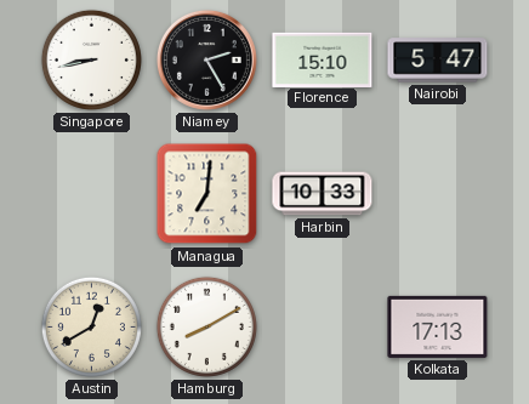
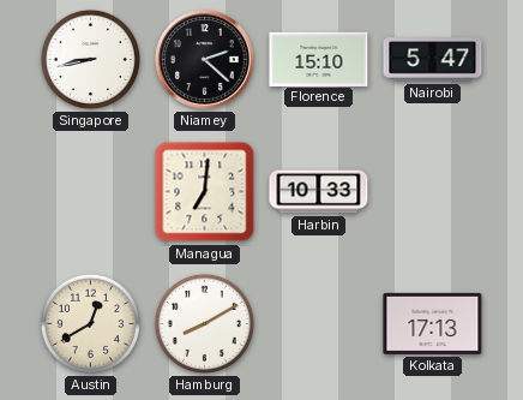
Niamey: 2:25 -> 2:22
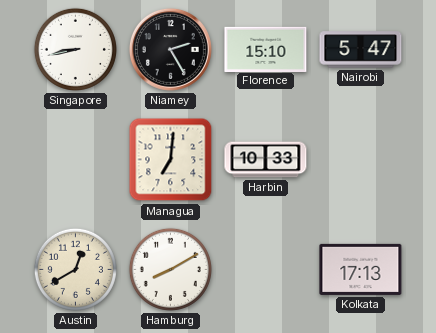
Niamey: 2:22 -> 2:25
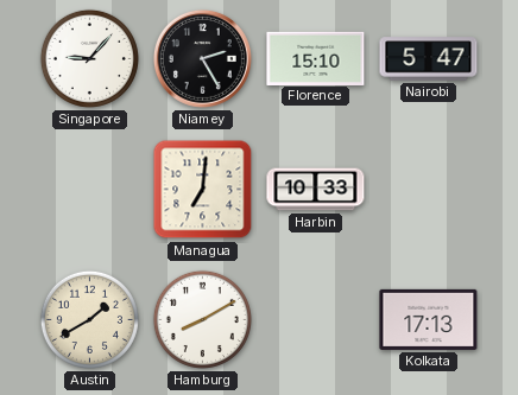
Singapore: 8:43 -> 9:07
Austin: 12:40 -> 1:40
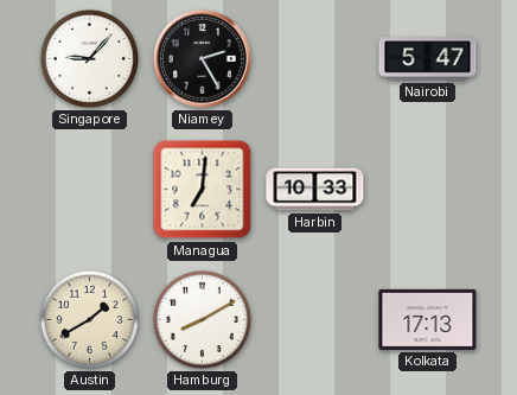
Florence: 15:10 -> none
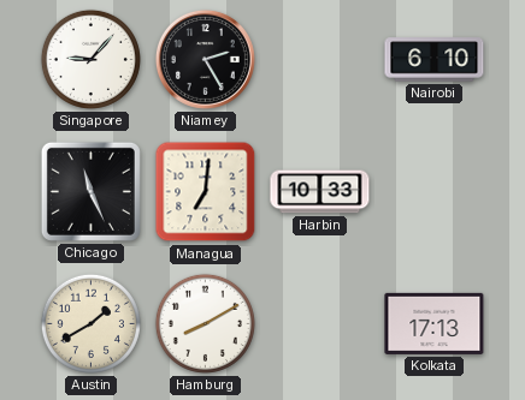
Nairobi: 5:47 -> 6:10
Chicago: none -> 11:26
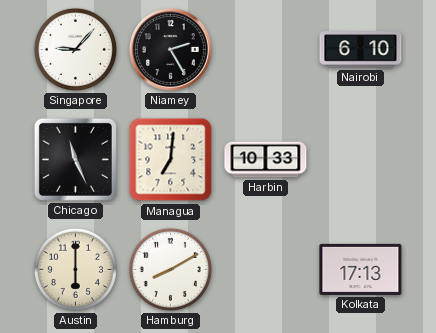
Austin: 1:40 -> 6:00
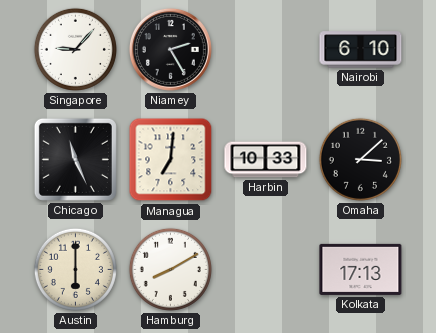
Omaha: none -> 3:08
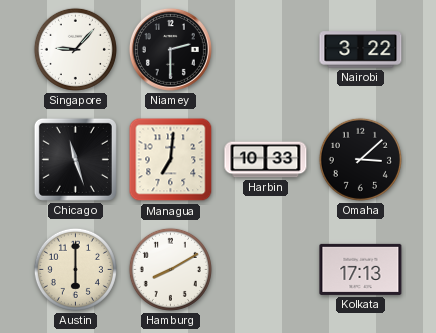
Niamey: 2:25 -> 2:30
Nairobi: 6:10 -> 3:22
Chicago: 11:26 -> 11:27
